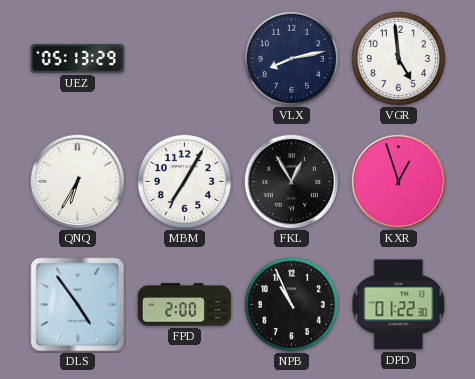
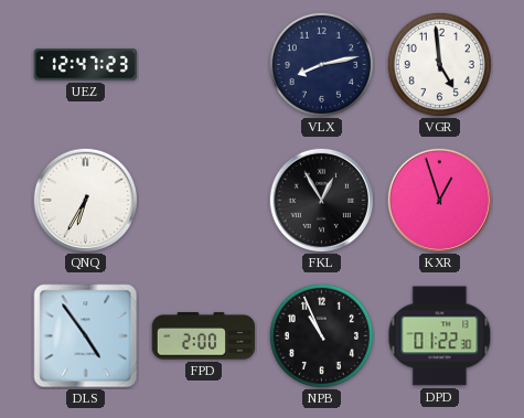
UEZ: 05:13 -> 12:47
MBM: 7:05 -> none
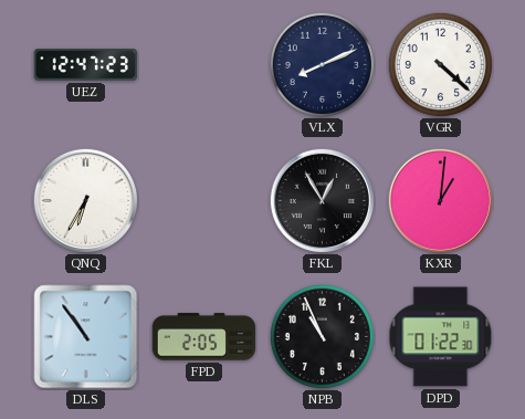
VLX: 8:13 -> 8:11
VGR: 4:59 -> 4:22
KXR: 12:57 -> 1:01
DLS: 4:54 -> 10:54
FPD: 2:00 -> 2:05
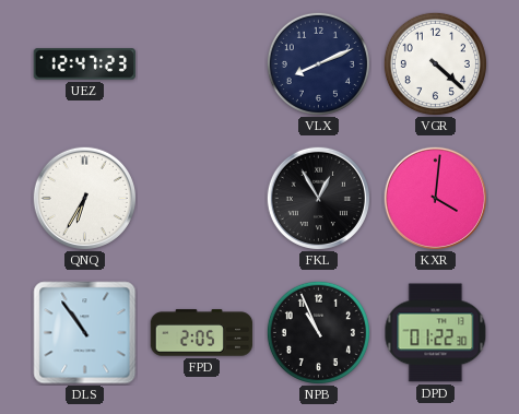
KXR: 1:01 -> 4:01
